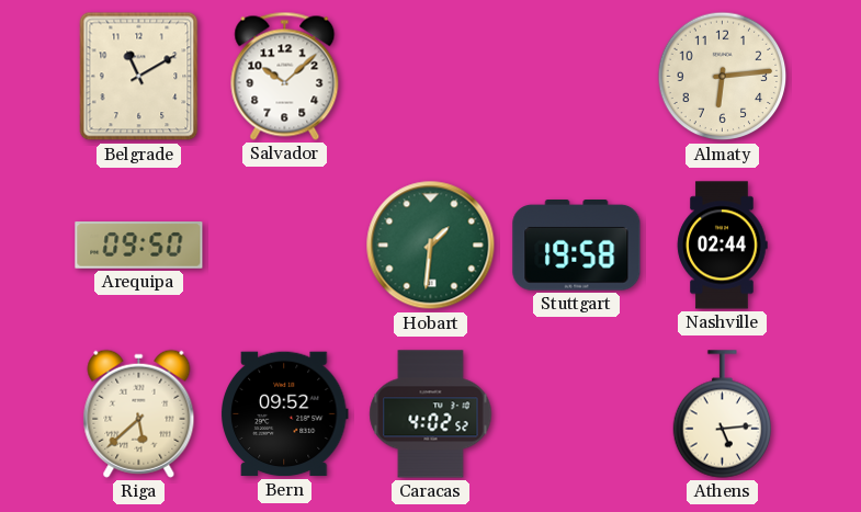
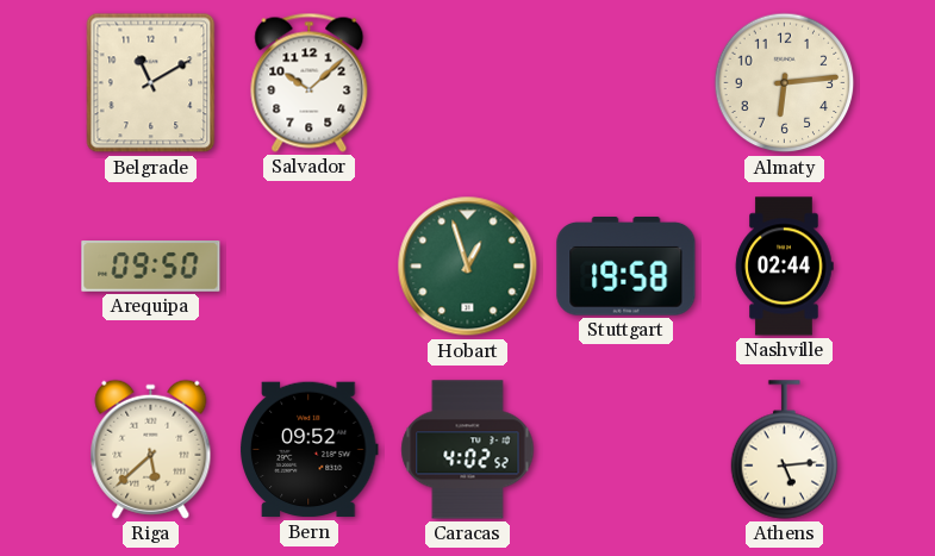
Hobart: 1:31 -> 12:57
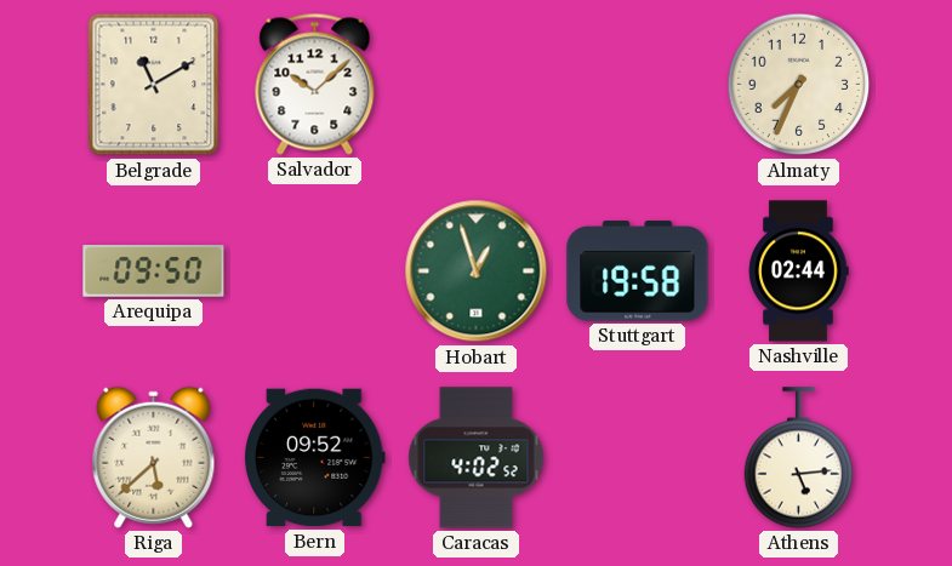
Almaty: 6:14 -> 7:34
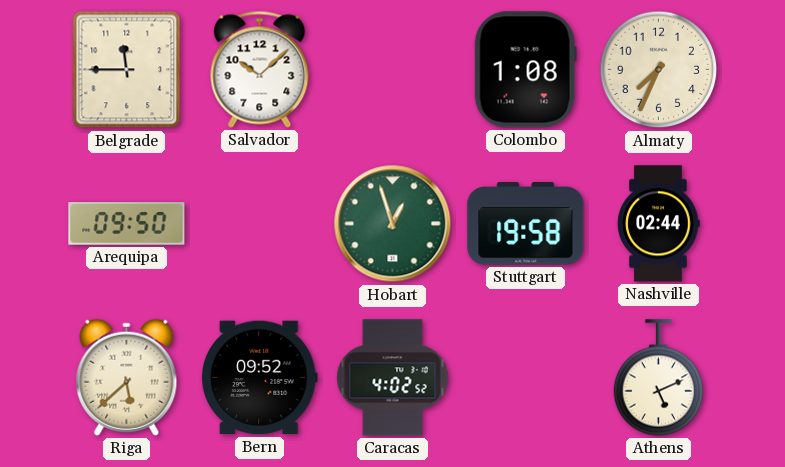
Belgrade: 11:10 -> 11:45
Colombo: none -> 1:08
Athens: 5:14 -> 5:11
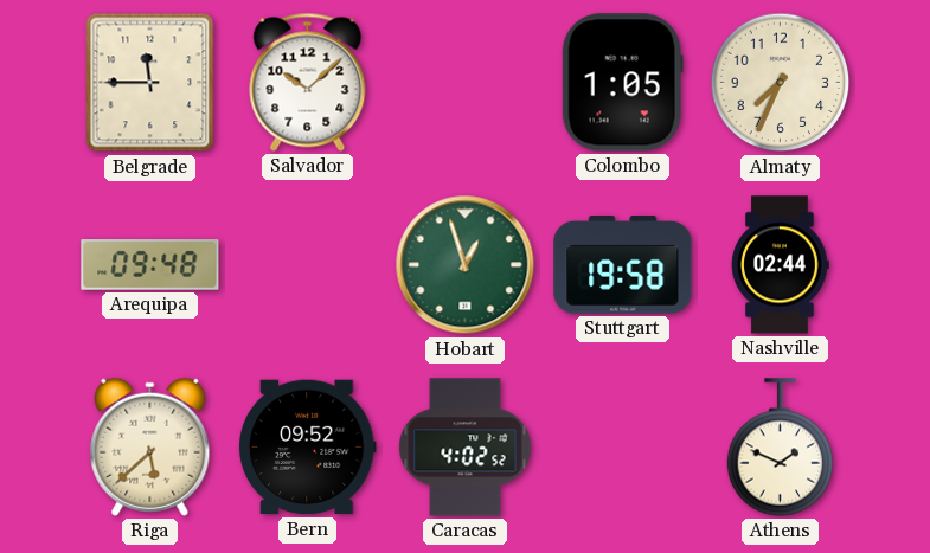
Colombo: 1:08 -> 1:05
Arequipa: 09:50 -> 09:48
Athens: 5:11 -> 1:49
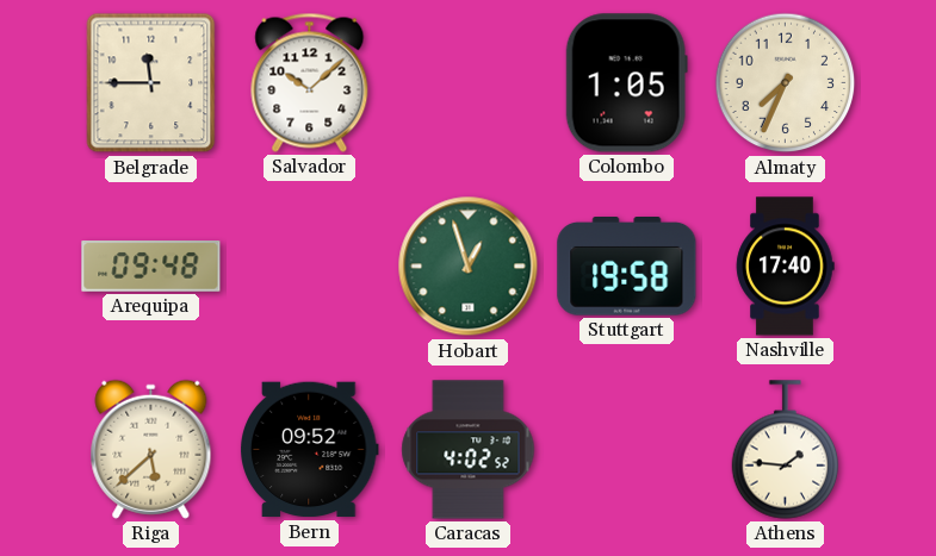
Nashville: 02:44 -> 17:40
Athens: 1:49 -> 1:46
